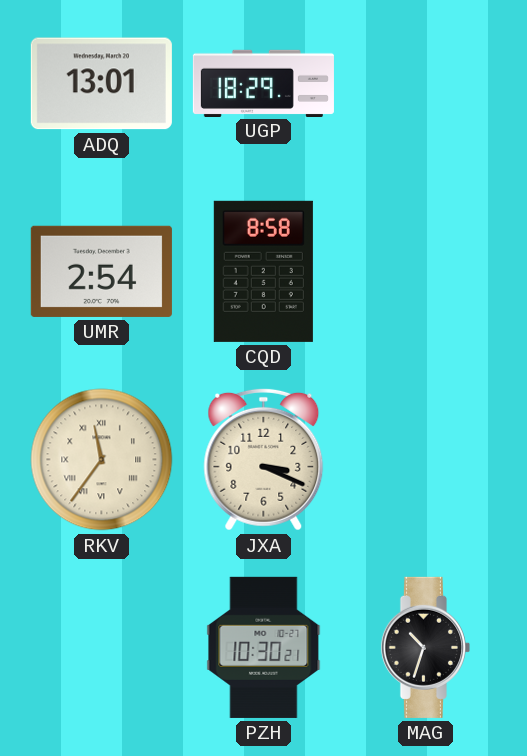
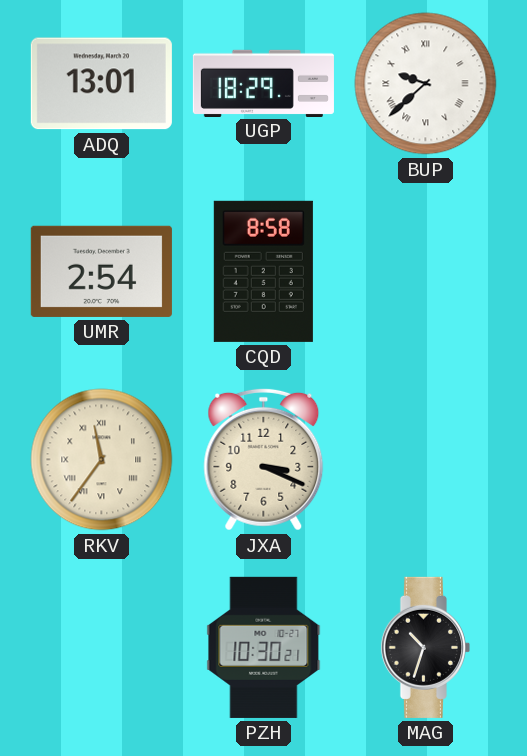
BUP: none -> 9:38
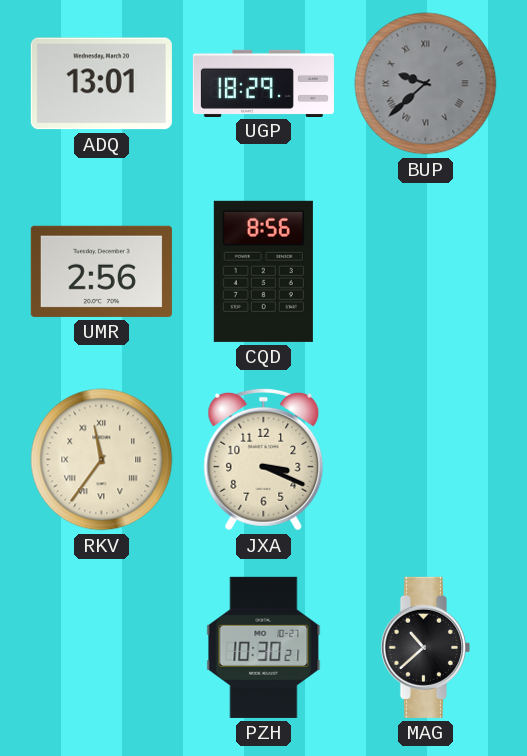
BUP dial: white -> grey
UMR: 2:54 -> 2:56
CQD: 8:58 -> 8:56
MAG: 10:33 -> 10:38
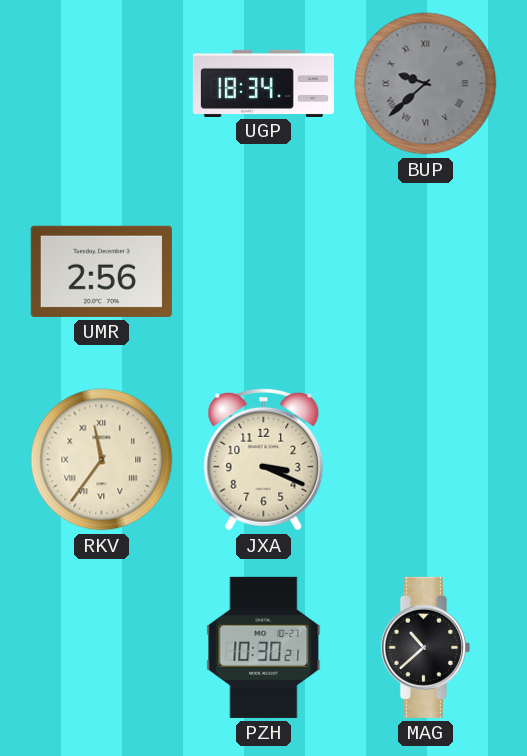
ADQ: 13:01 -> none
UGP: 18:29 -> 18:34
CQD: 8:56 -> none
